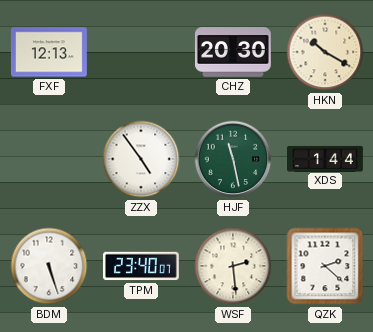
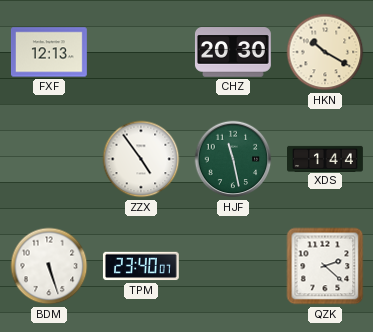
WSF: 2:29 -> none
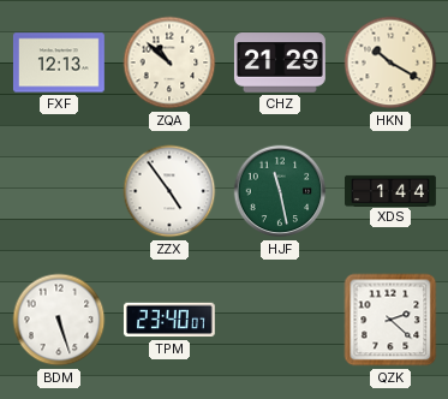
ZQA: none -> 10:52
CHZ: 20:30 -> 21:29
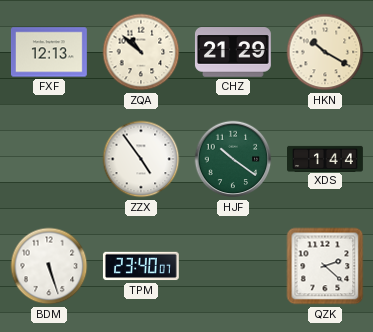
HJF: 11:28 -> 10:21
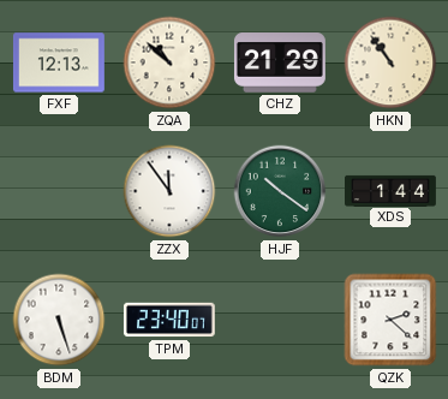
HKN: 10:20 -> 10:54
ZZX: 4:54 -> 11:54
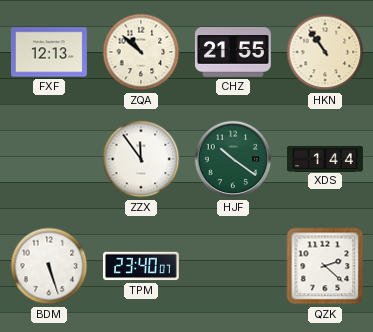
CHZ: 21:29 -> 21:55
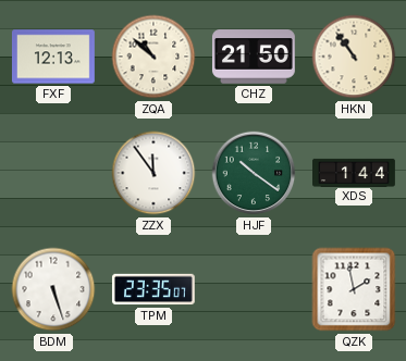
CHZ: 21:55 -> 21:50
TPM: 23:40 -> 23:35
QZK: 2:22 -> 1:58
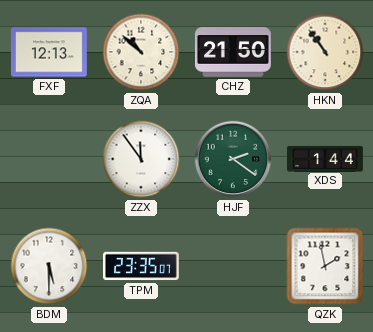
HJF: 10:21 -> 2:21
BDM: 5:27 -> 5:30
